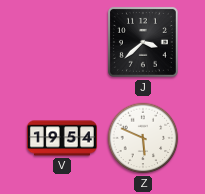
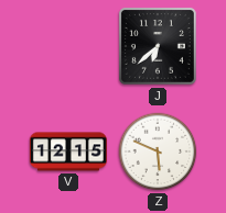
J: 3:38 -> 6:38
V: 19:54 -> 12:15
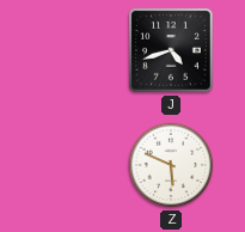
J: 6:38 -> 4:42
V: 12:15 -> none
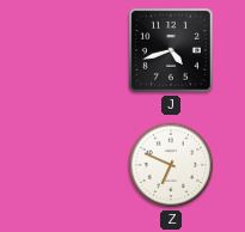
Z: 5:49 -> 6:49
